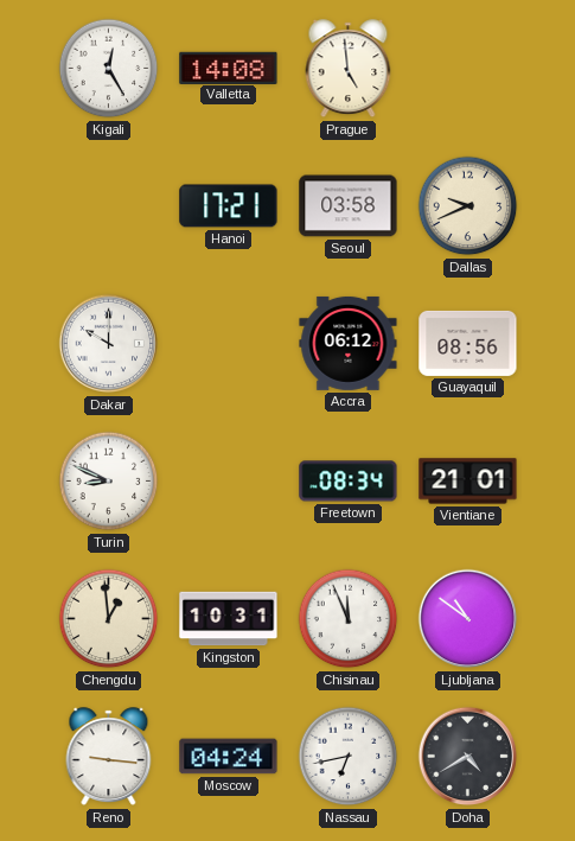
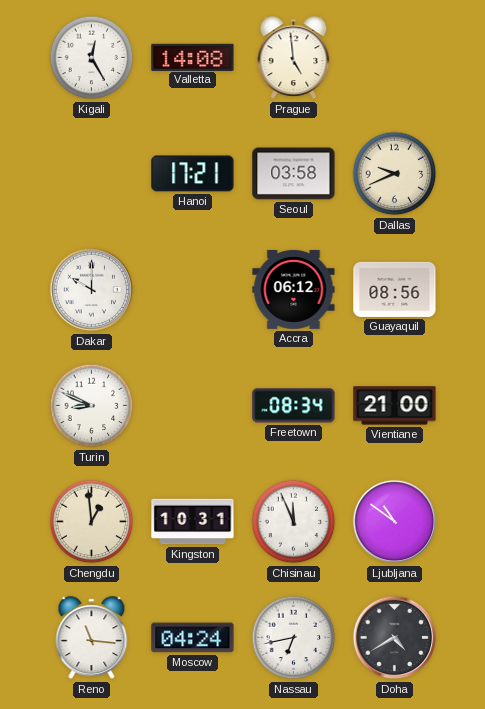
Vientiane: 21:01 -> 21:00
Reno: 9:16 -> 11:16
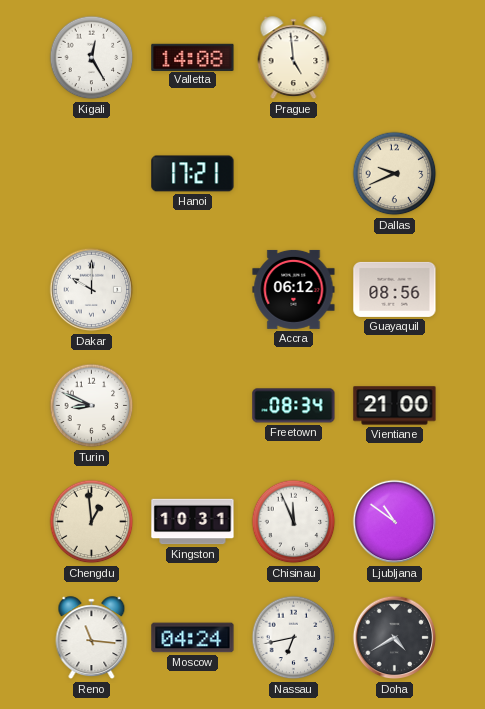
Seoul: 03:58 -> none
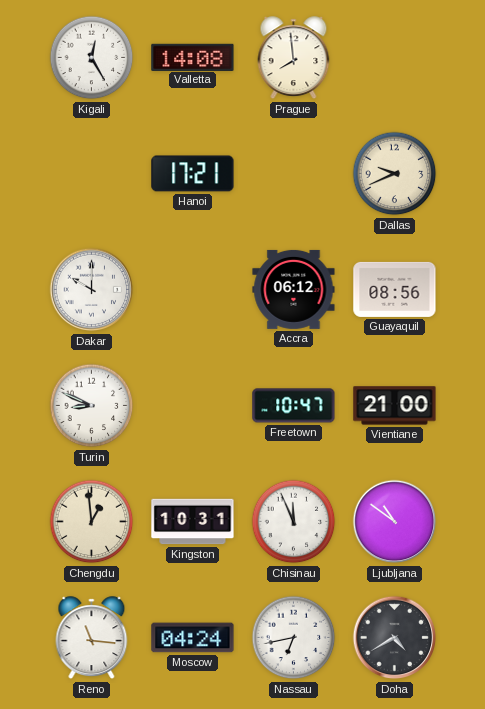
Prague: 4:59 -> 7:59
Freetown: 08:34 -> 10:47
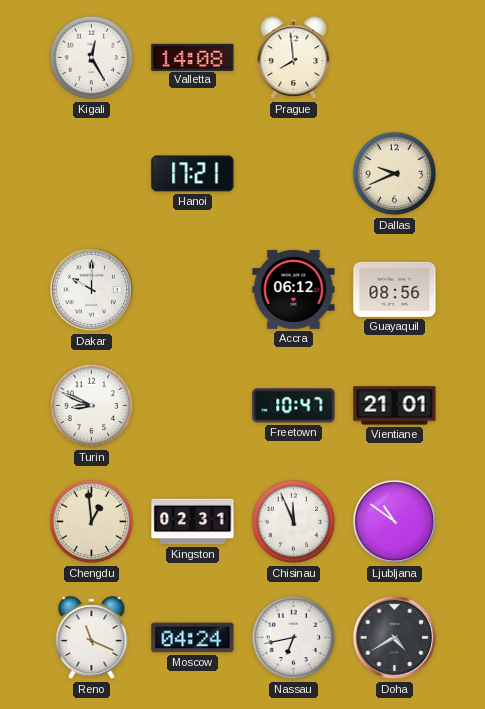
Vientiane: 21:00 -> 21:01
Kingston: 10:31 -> 02:31
Reno: 11:16 -> 11:19
